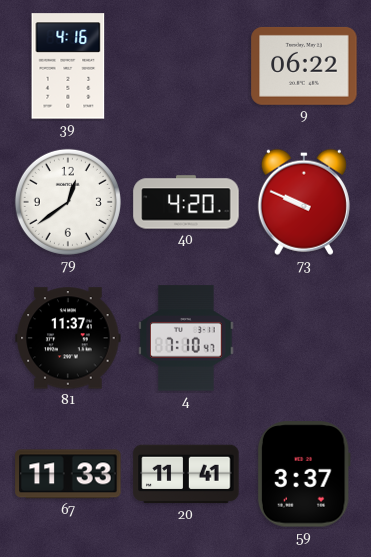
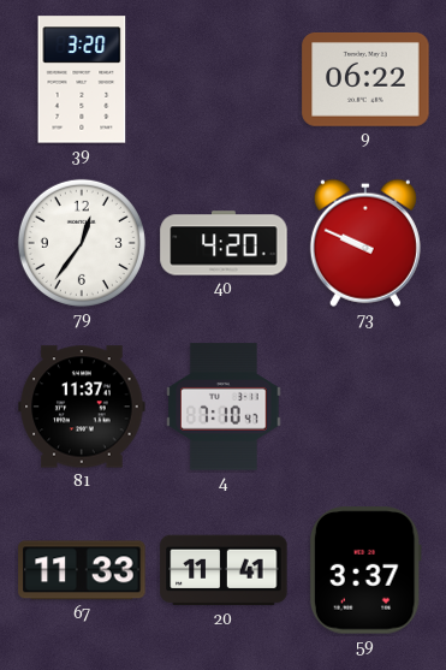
39: 4:16 -> 3:20
79: 12:39 -> 12:36
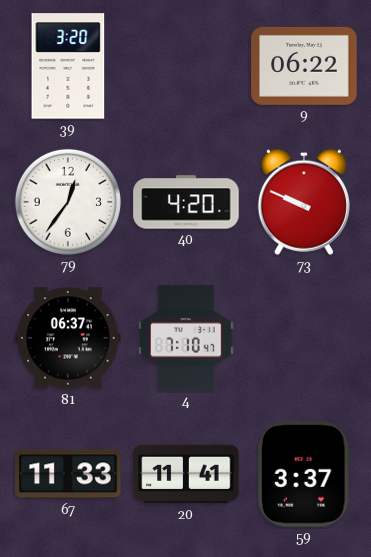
81: 11:37 -> 06:37
